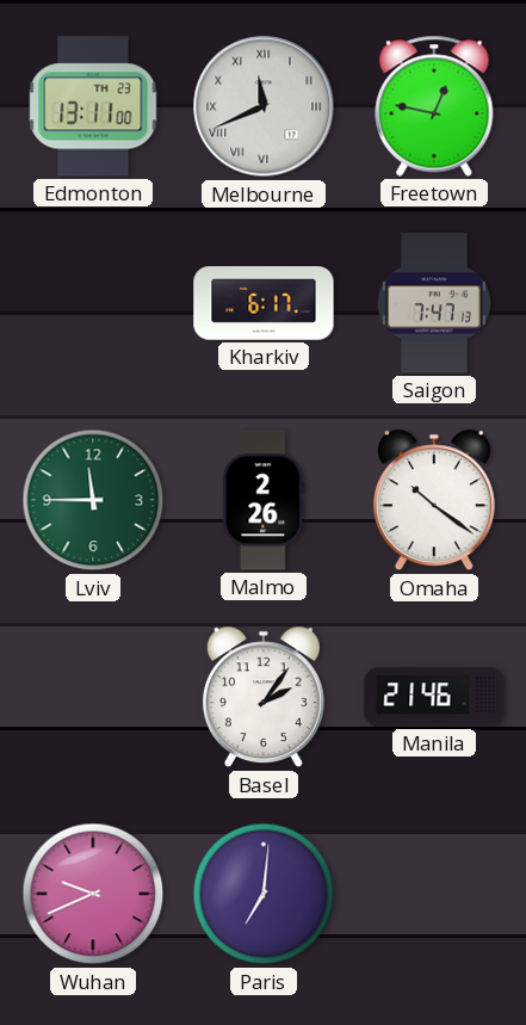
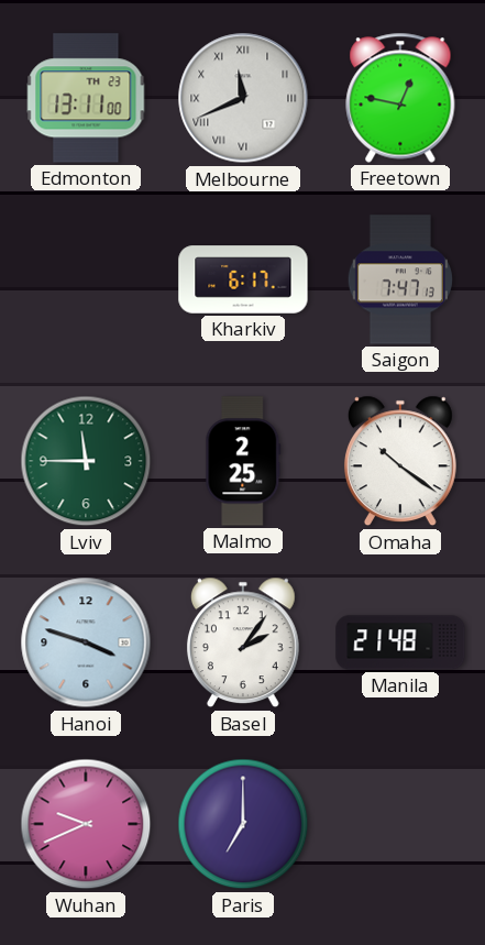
Malmo: 2:26 -> 2:25
Hanoi: none -> 3:48
Manila: 21:46 -> 21:48
Paris: 7:01 -> 7:00
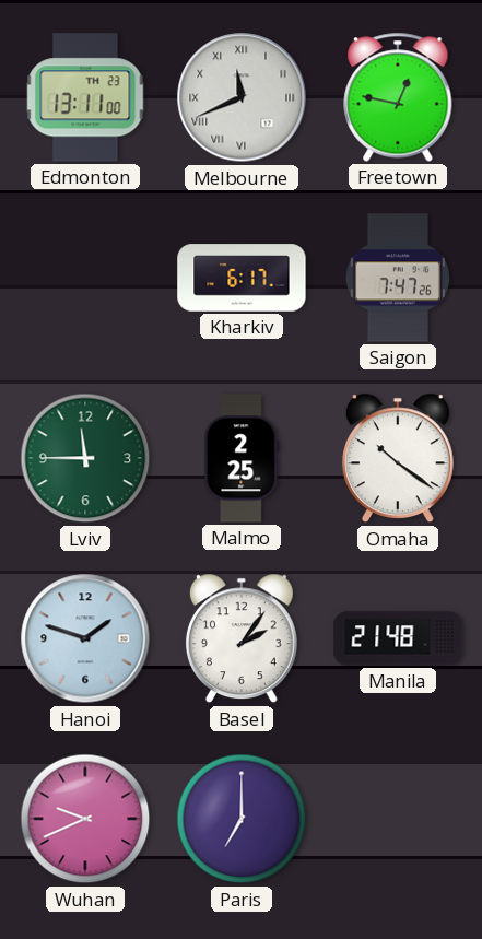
Saigon: 7:47:13 -> 7:47:26
Hanoi: 3:48 -> 1:48
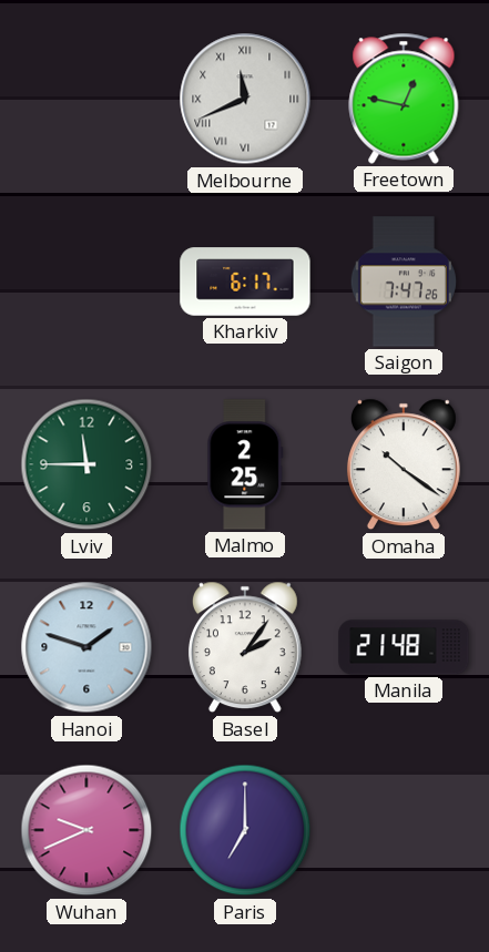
Edmonton: 13:11 -> none
